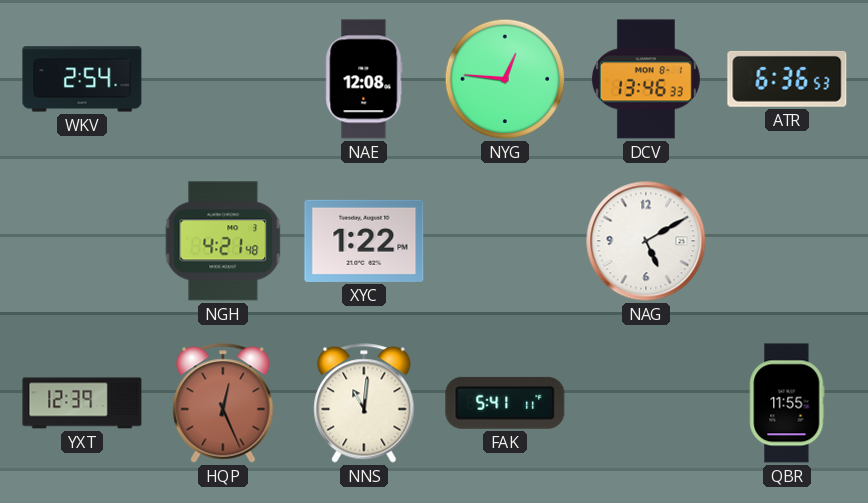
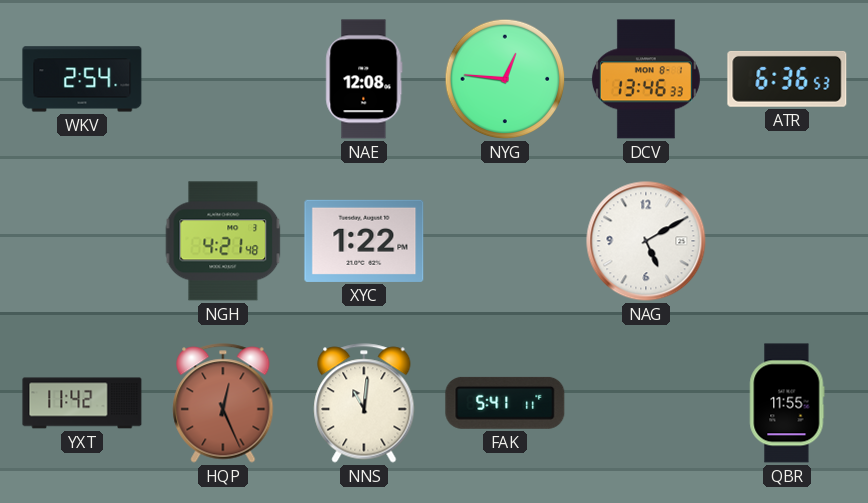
YXT: 12:39 -> 11:42
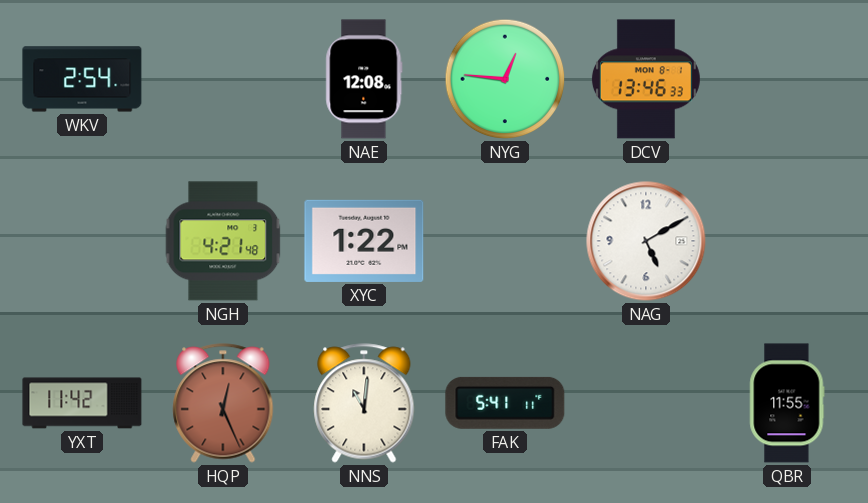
ATR: 6:36 -> none
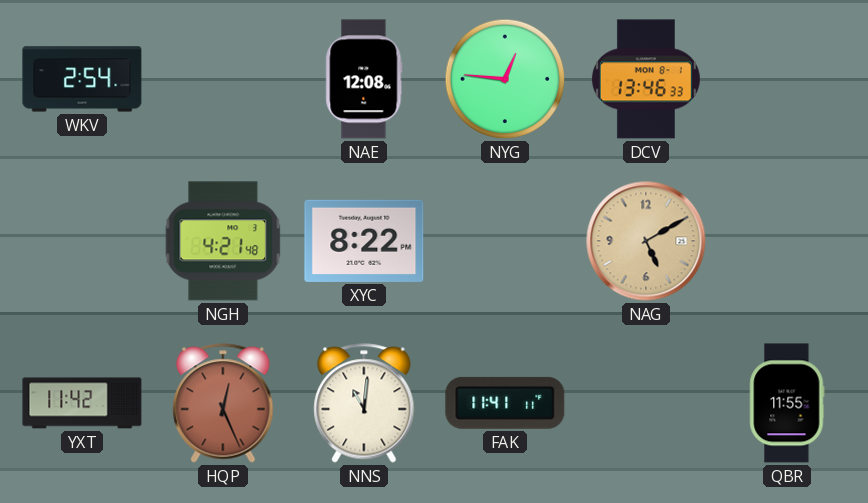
XYC: 1:22 -> 8:22
NAG dial: white -> champagne
FAK: 5:41 -> 11:41
